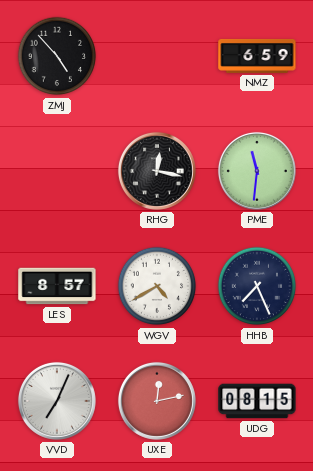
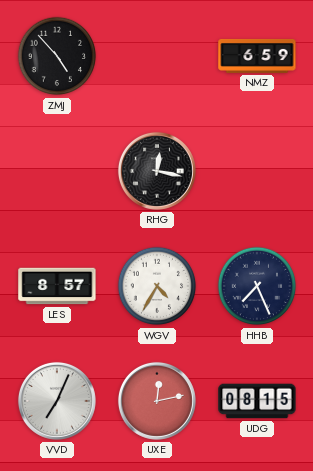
PME: 11:31 -> none
WGV: 4:40 -> 4:35
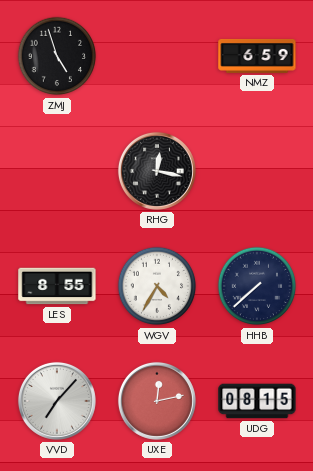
ZMJ: 4:53 -> 4:57
LES: 8:57 -> 8:55
HHB: 7:26 -> 7:38
VVD: 7:04 -> 7:07
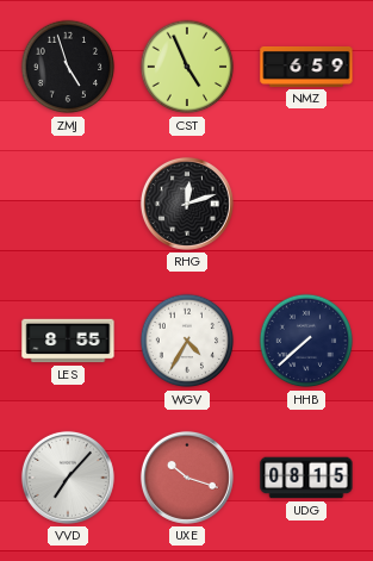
CST: none -> 4:56
RHG: 12:17 -> 12:12
UXE: 12:13 -> 10:18
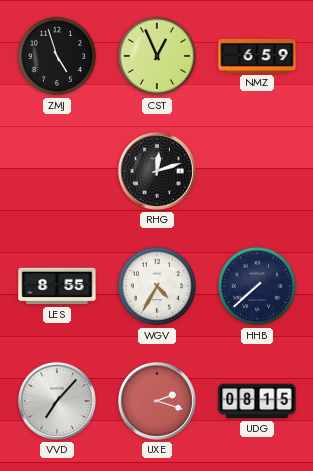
CST: 4:56 -> 12:56
UXE: 10:18 -> 2:18
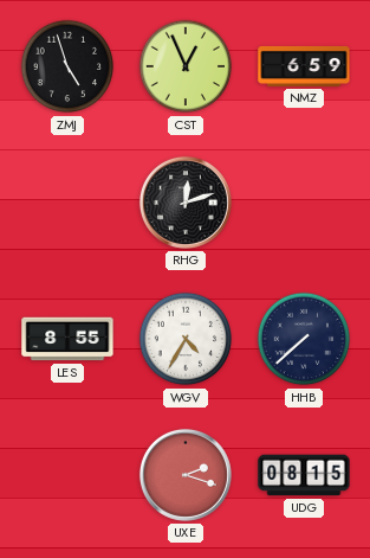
VVD: 7:07 -> none
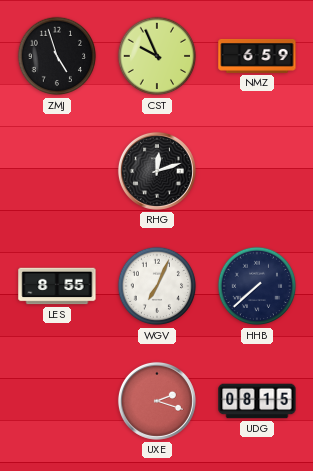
CST: 12:56 -> 9:56
WGV: 4:35 -> 7:04
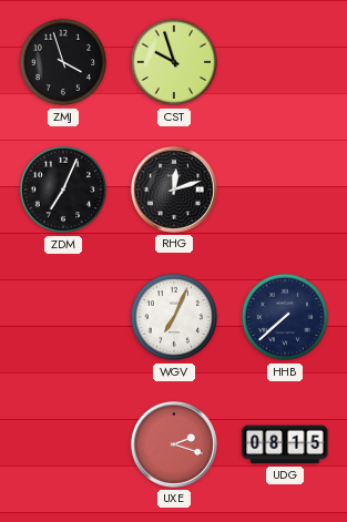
ZMJ: 4:57 -> 3:57
CST: 9:56 -> 9:57
NMZ: 6:59 -> none
ZDM: none -> 7:04
LES: 8:55 -> none
